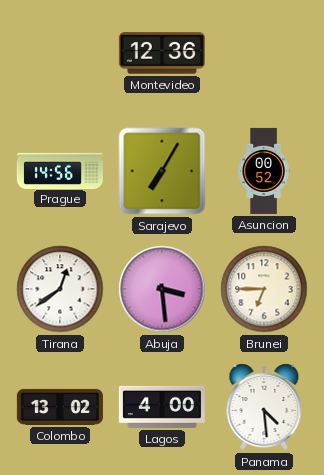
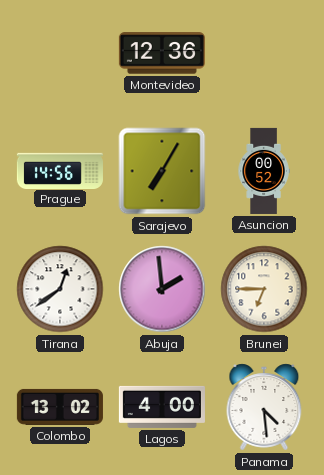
Abuja: 3:29 -> 1:59
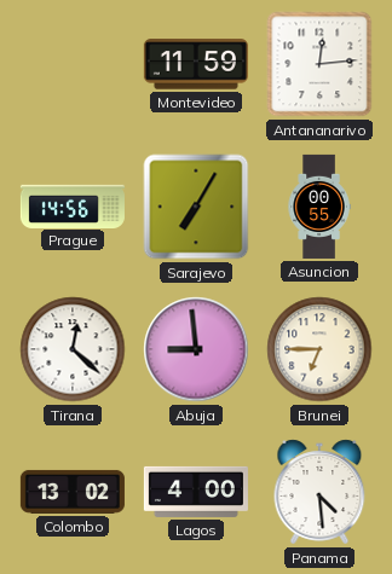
Montevideo: 12:36 -> 11:59
Antananarivo: none -> 12:14
Asuncion: 00:52 -> 00:55
Tirana: 12:39 -> 12:22
Abuja: 1:59 -> 8:59
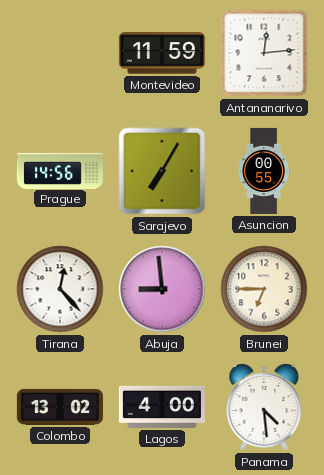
Tirana: 12:22 -> 12:23
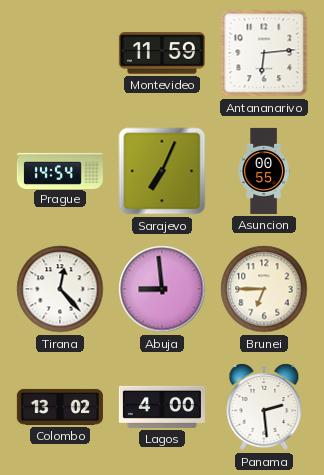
Antananarivo: 12:14 -> 6:14
Prague: 14:56 -> 14:54
Sarajevo: 7:05 -> 7:04
Panama: 4:29 -> 2:29
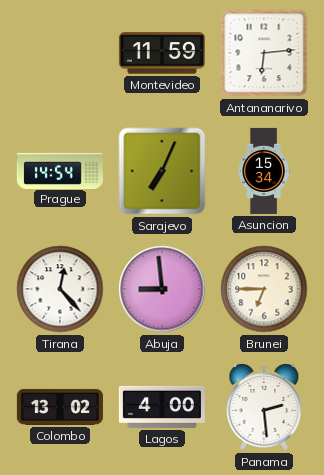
Asuncion: 00:55 -> 15:34
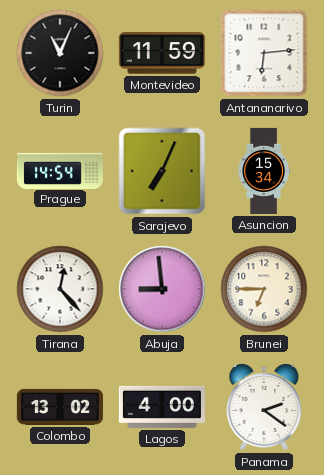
Turin: none -> 11:04
Panama: 2:29 -> 2:21
